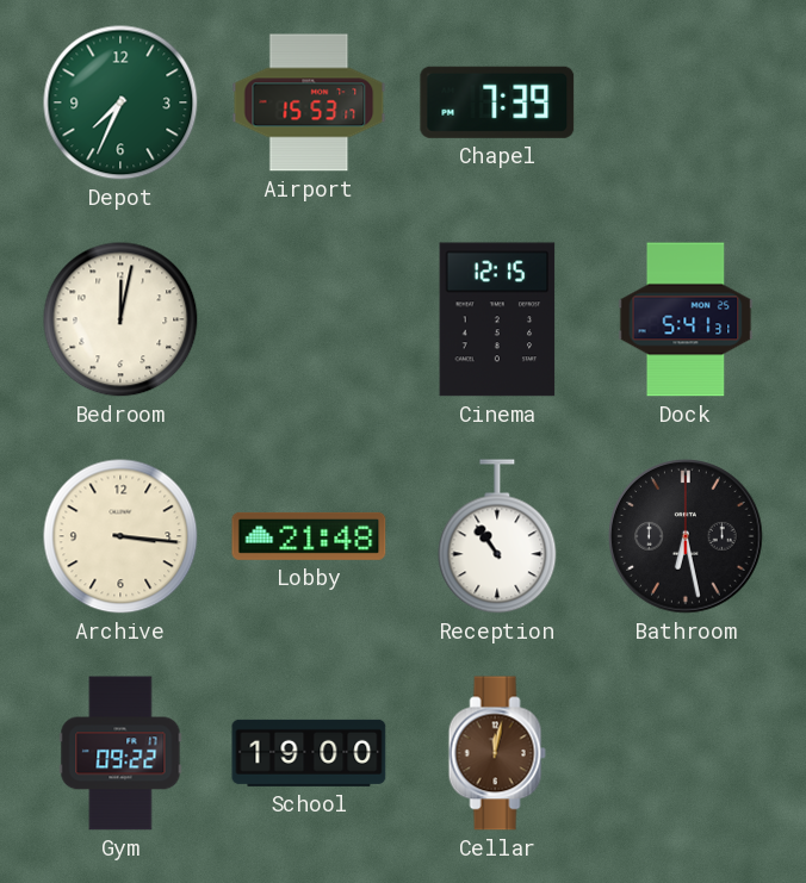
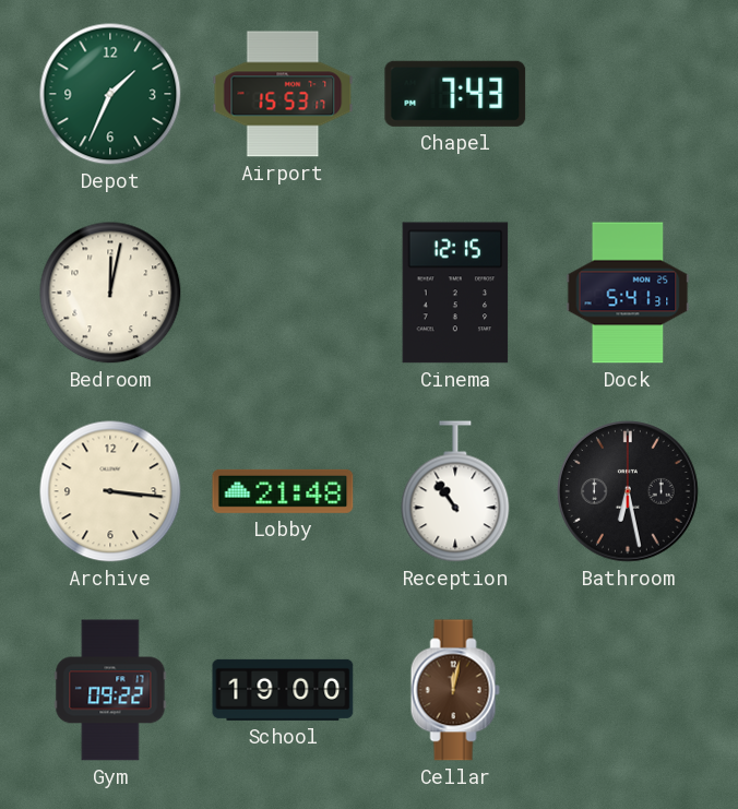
Depot: 7:34 -> 1:34
Chapel: 7:39 -> 7:43
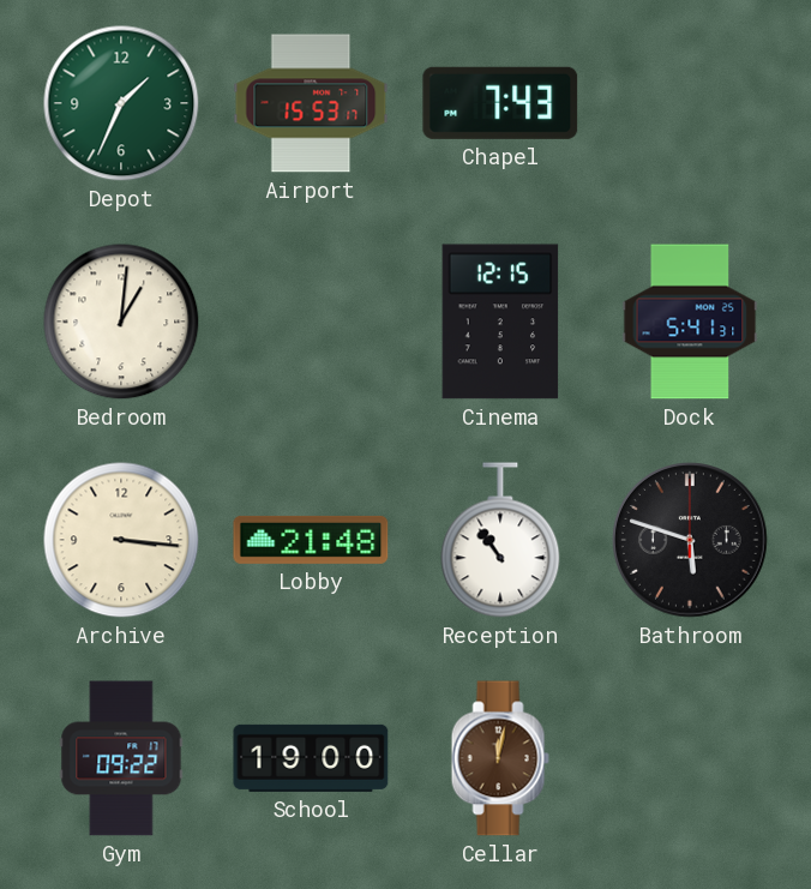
Bedroom: 12:02 -> 1:01
Bathroom: 6:28 -> 5:48
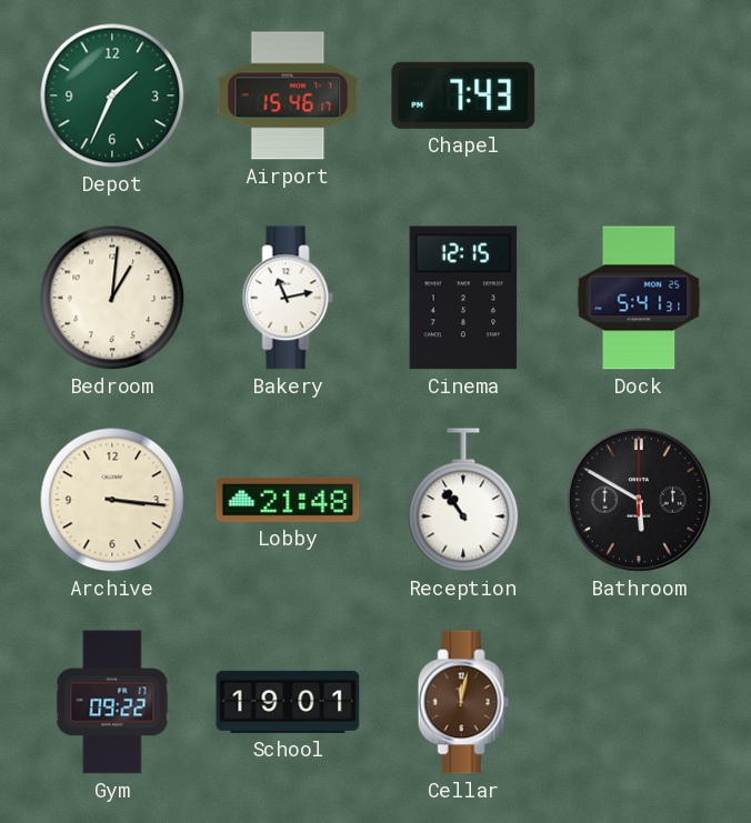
Airport: 15:53 -> 15:46
Bakery: none -> 11:13
Bathroom: 5:48 -> 5:50
School: 19:00 -> 19:01
